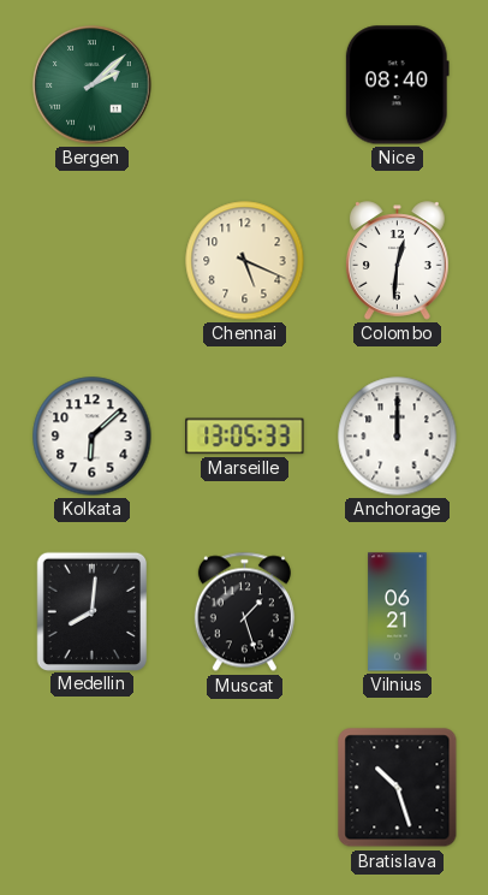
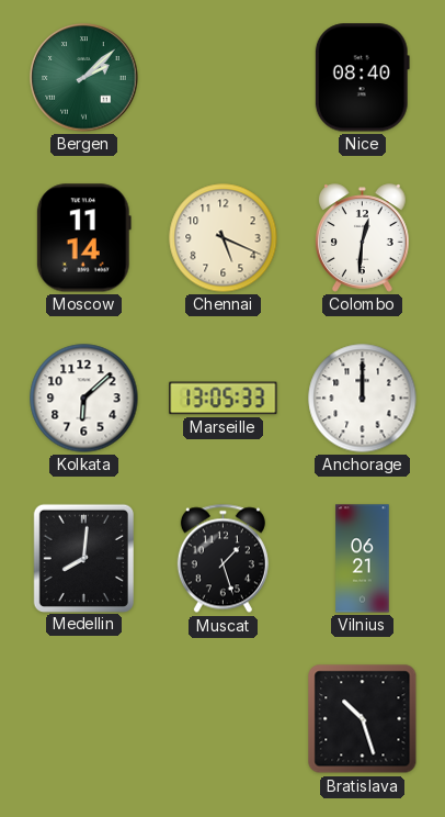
Moscow: none -> 11:14
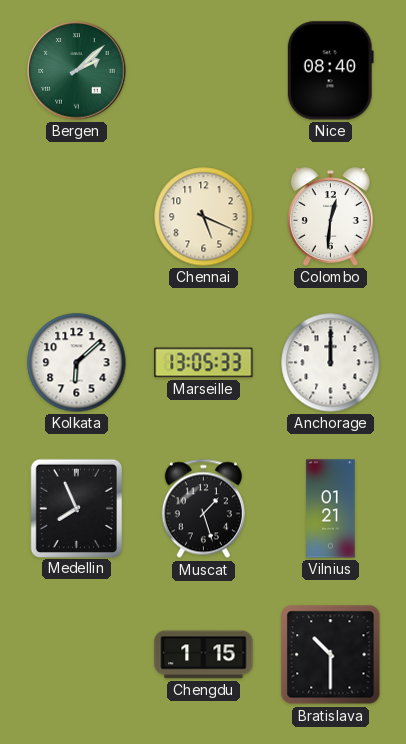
Moscow: 11:14 -> none
Medellin: 8:01 -> 7:56
Vilnius: 06:21 -> 01:21
Chengdu: none -> 1:15
Bratislava: 10:27 -> 10:30
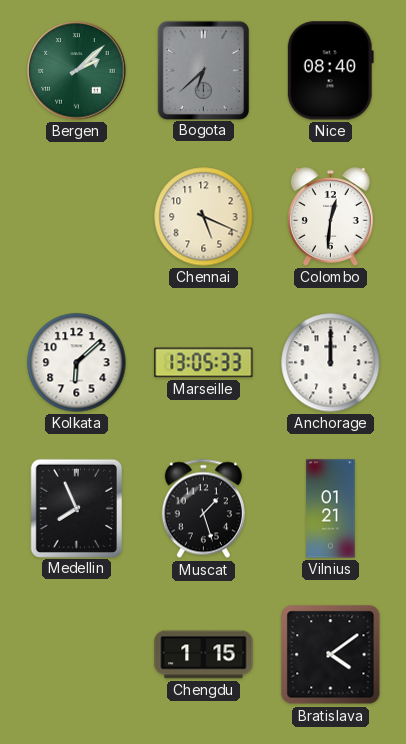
Bogota: none -> 6:38
Bratislava: 10:30 -> 4:09
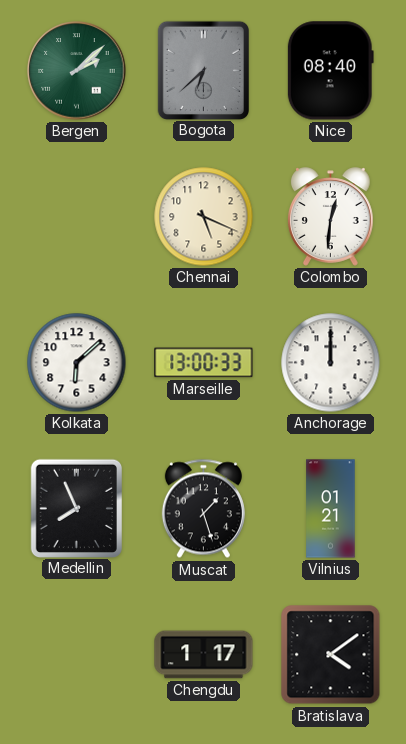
Marseille: 13:05 -> 13:00
Chengdu: 1:15 -> 1:17
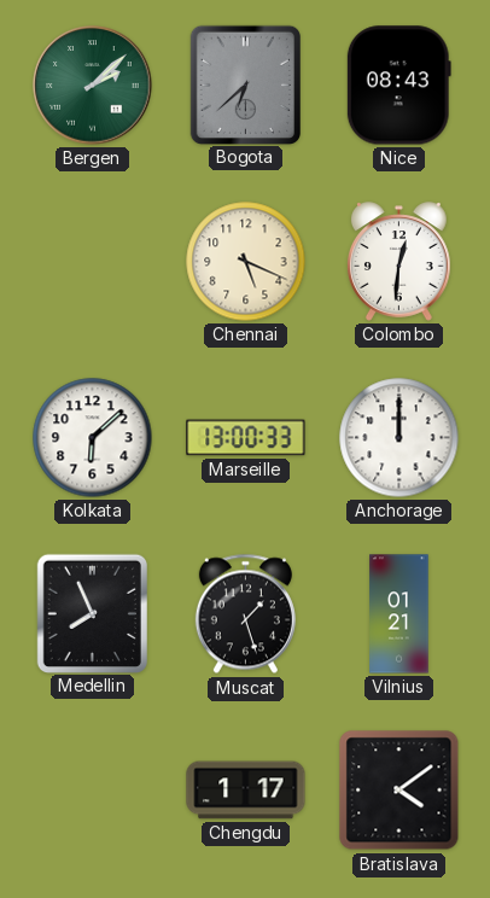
Nice: 08:40 -> 08:43
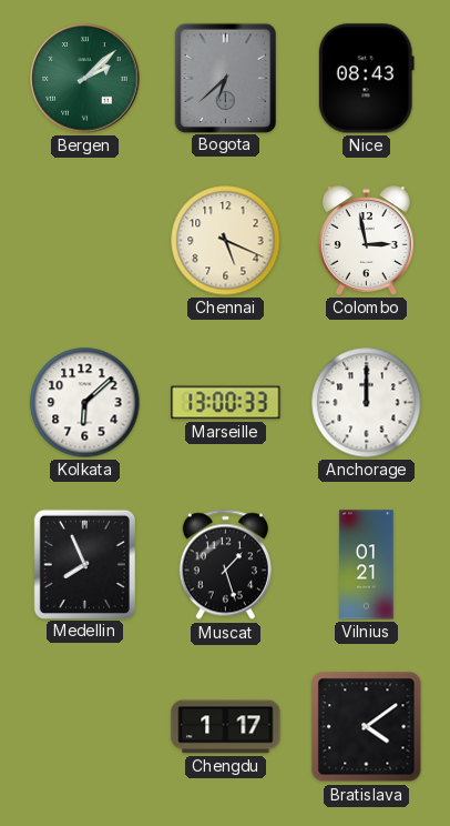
Colombo: 12:31 -> 2:58
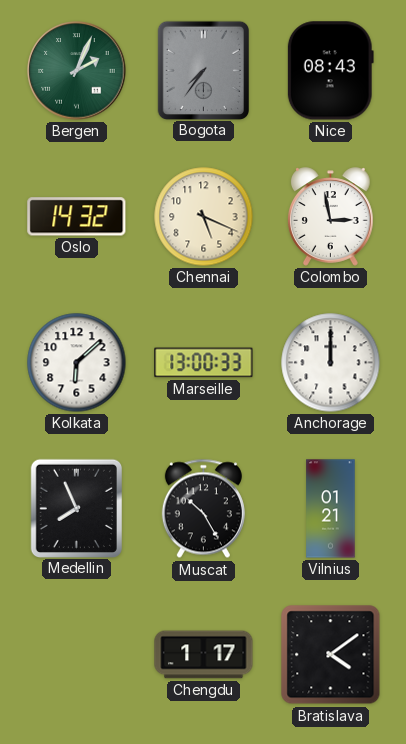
Bergen: 2:08 -> 2:04
Bogota: 6:38 -> 7:36
Oslo: none -> 14:32
Muscat: 1:27 -> 10:25
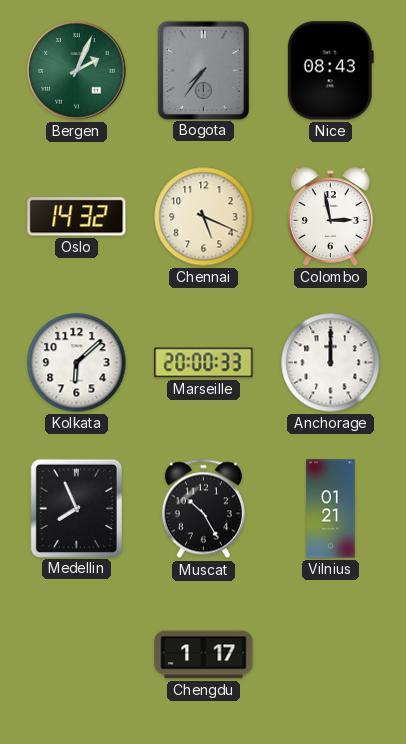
Marseille: 13:00 -> 20:00
Bratislava: 4:09 -> none
